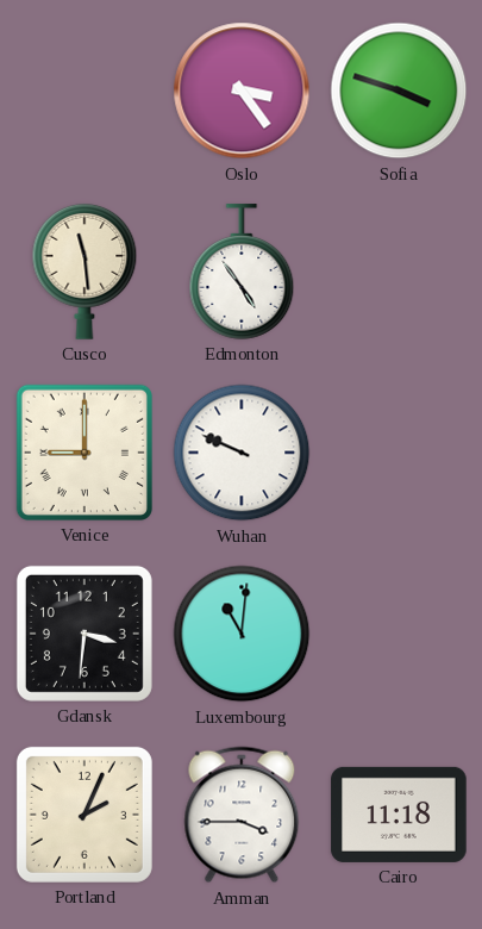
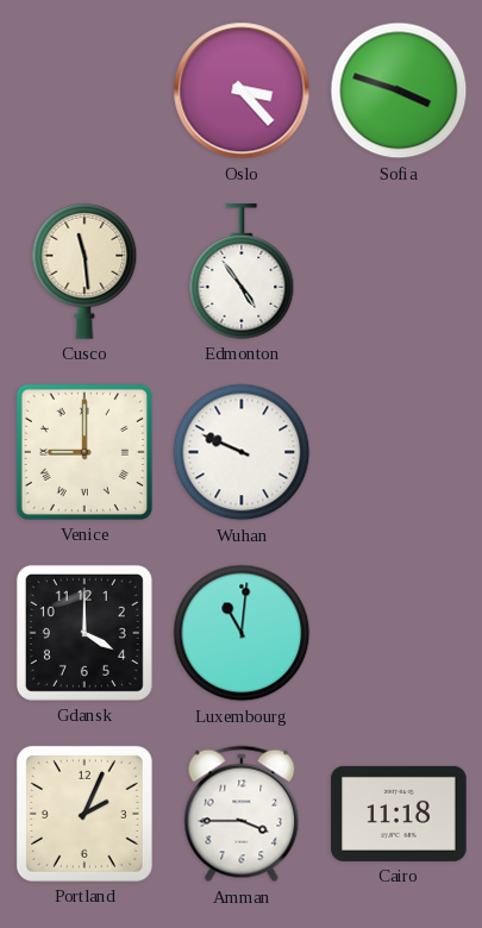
Oslo: 3:24 -> 3:23
Gdansk: 3:31 -> 4:00
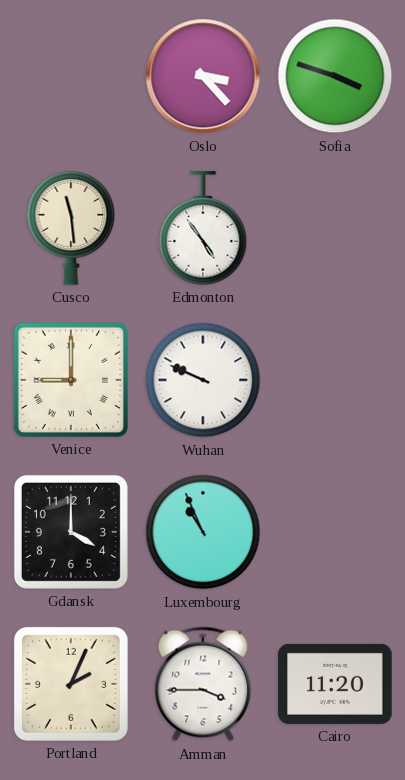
Luxembourg: 11:01 -> 10:56
Cairo: 11:18 -> 11:20
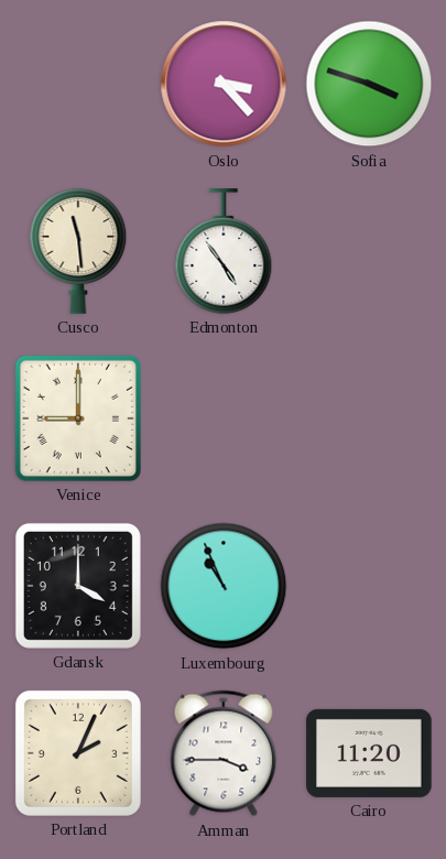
Wuhan: 9:49 -> none
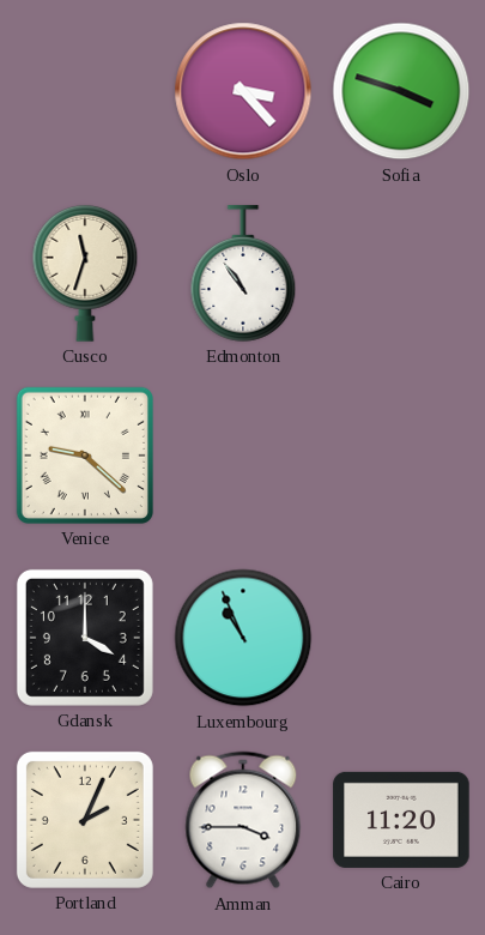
Cusco: 11:29 -> 11:33
Edmonton: 4:54 -> 10:54
Venice: 9:00 -> 9:22
